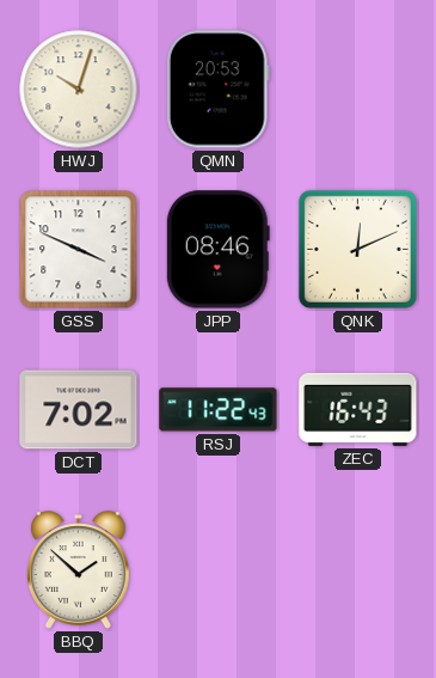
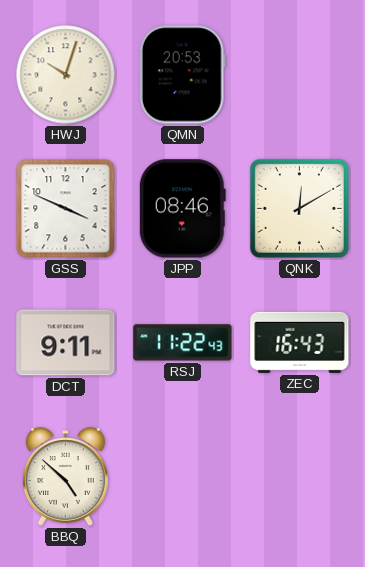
QNK: 12:11 -> 12:10
DCT: 7:02 -> 9:11
BBQ: 1:52 -> 4:52
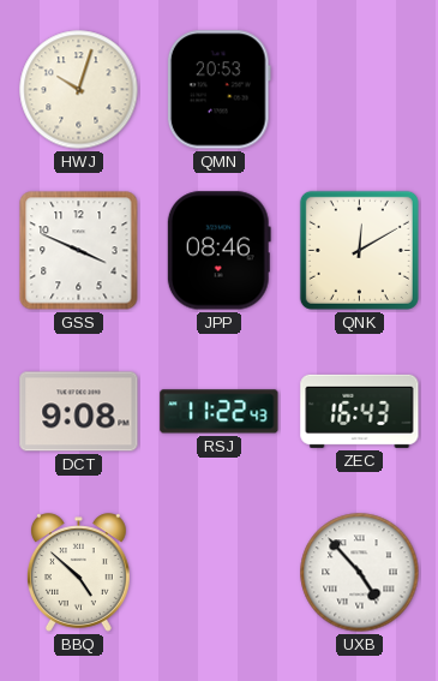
DCT: 9:11 -> 9:08
UXB: none -> 4:53
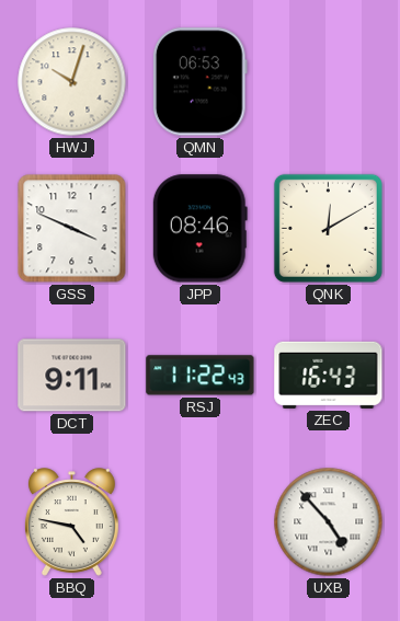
QMN: 20:53 -> 06:53
DCT: 9:08 -> 9:11
BBQ: 4:52 -> 4:47
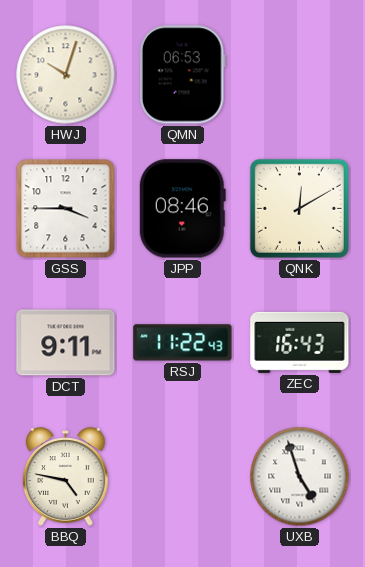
GSS: 3:49 -> 3:45
UXB: 4:53 -> 4:57
